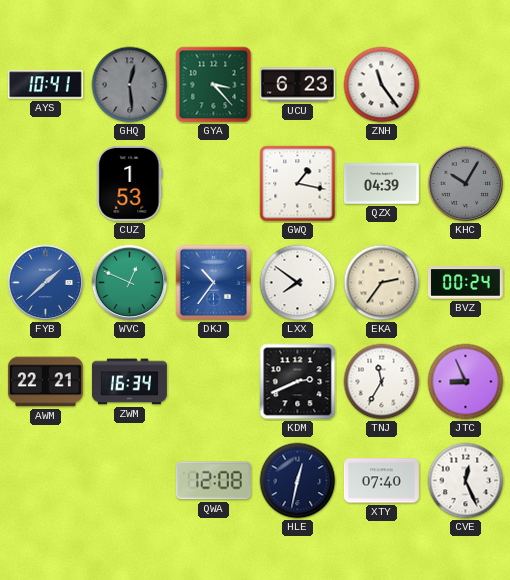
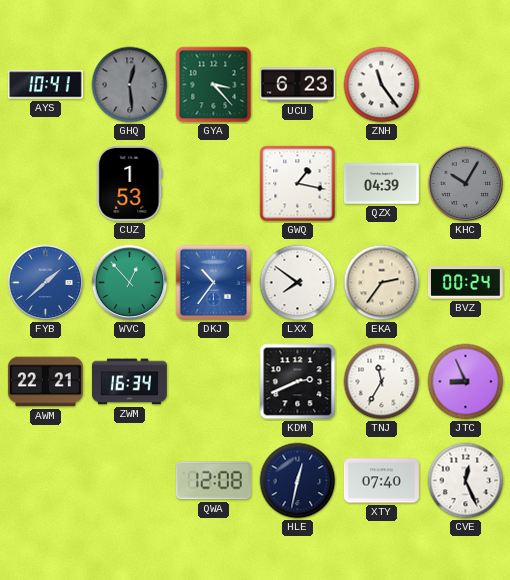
WVC: 12:49 -> 12:53
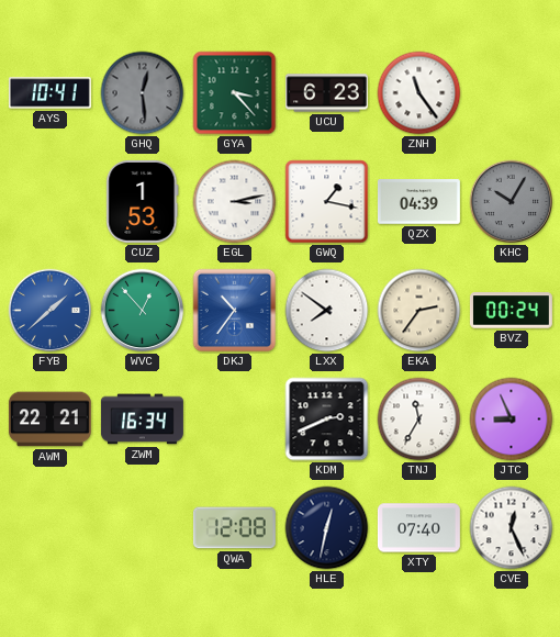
EGL: none -> 3:13
